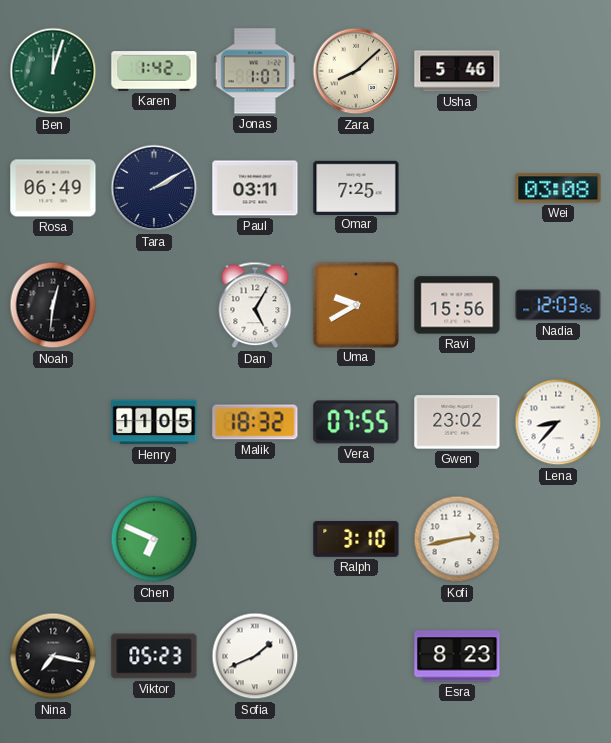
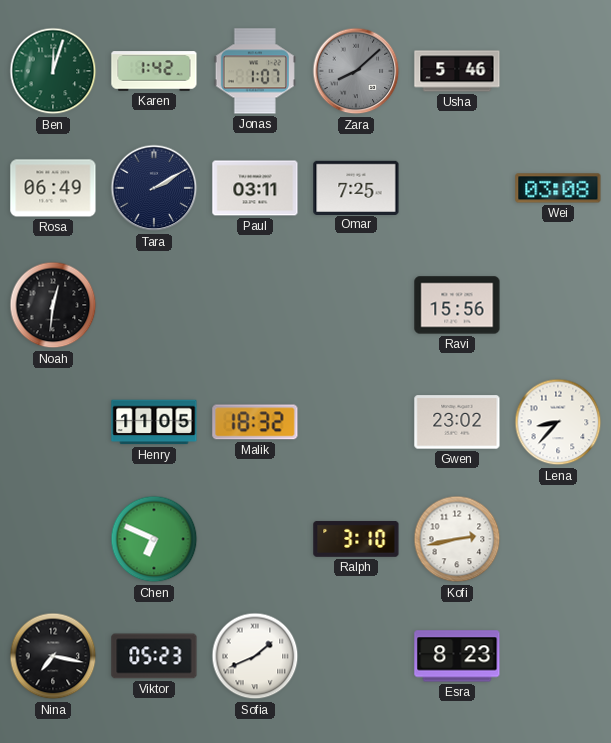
Zara dial: cream -> grey
Dan: 5:05 -> none
Uma: 9:40 -> none
Nadia: 12:03 -> none
Vera: 07:55 -> none
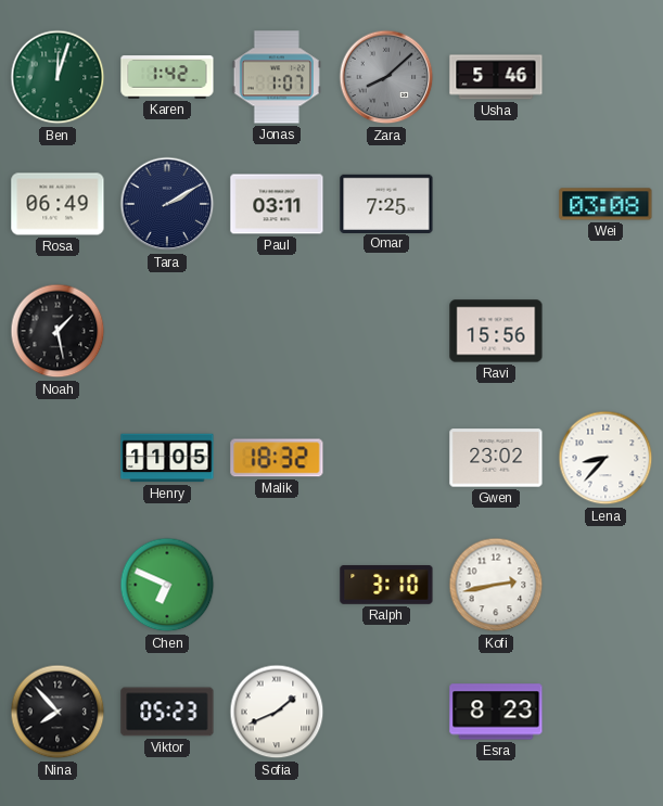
Noah: 12:31 -> 1:28
Nina: 7:17 -> 7:53
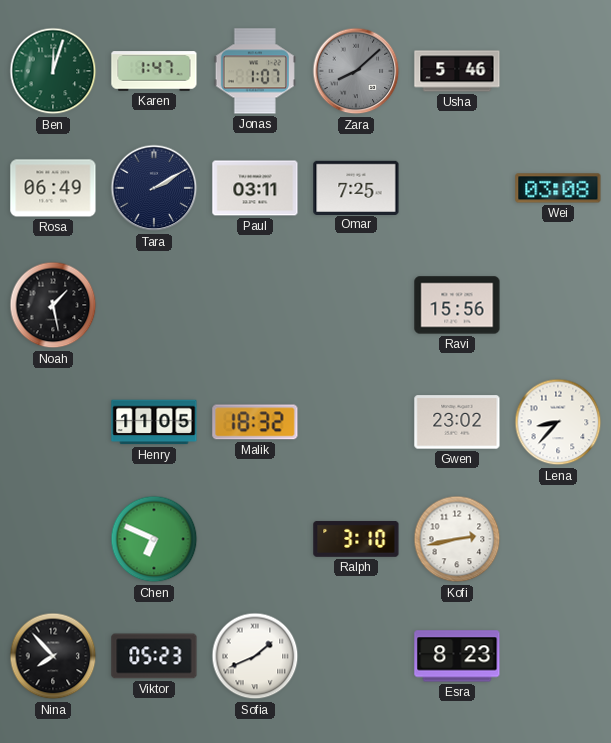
Karen: 1:42 -> 1:47
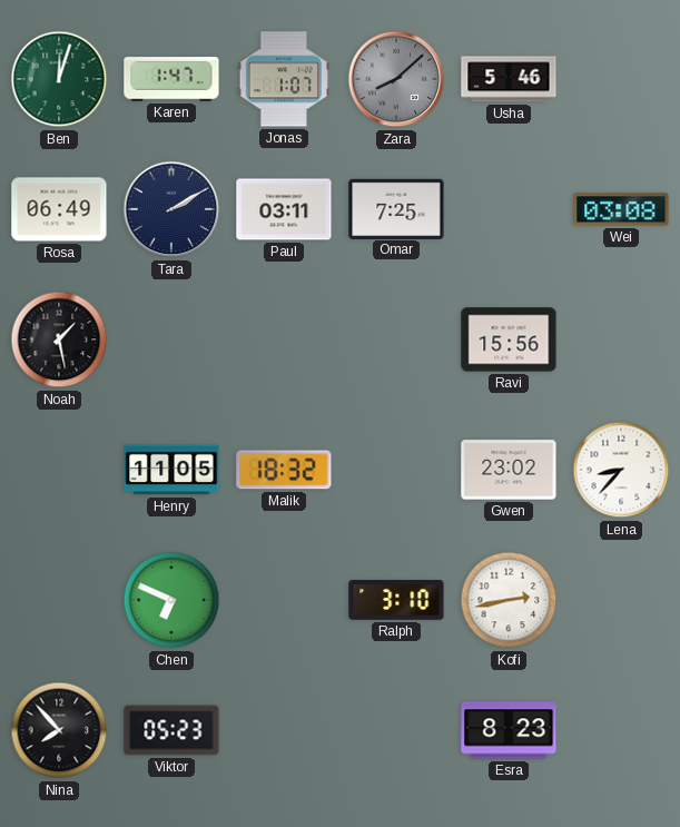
Sofia: 1:41 -> none
